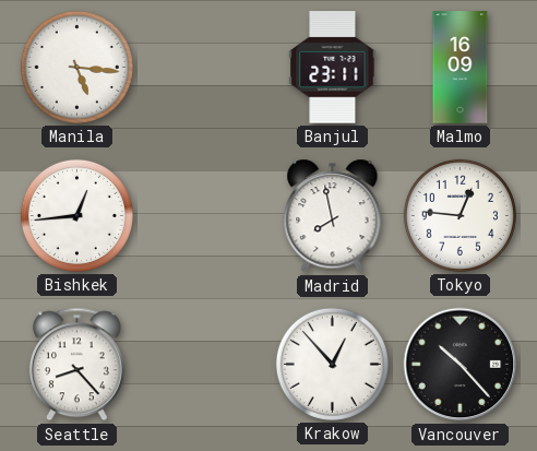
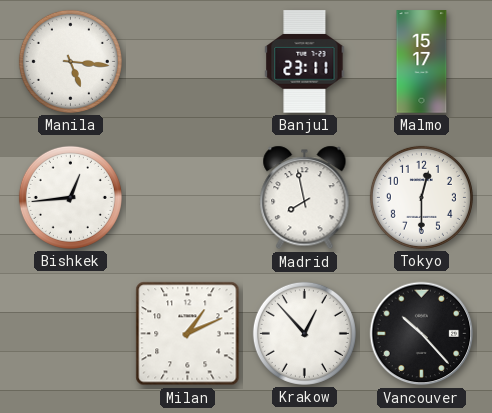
Malmo: 16:09 -> 15:17
Tokyo: 12:46 -> 12:30
Seattle: 8:23 -> none
Milan: none -> 1:11
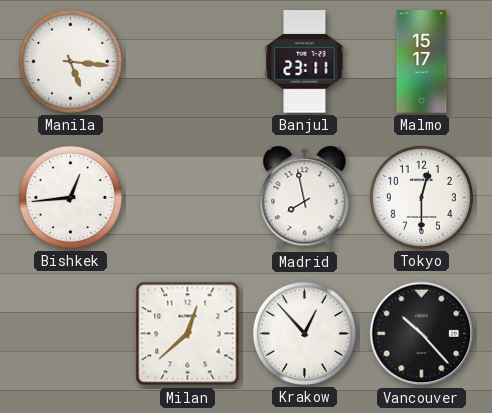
Milan: 1:11 -> 12:38
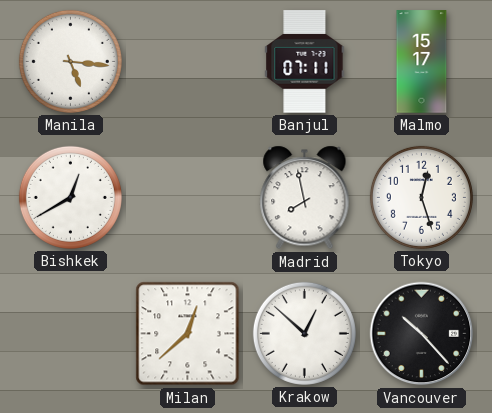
Banjul: 23:11 -> 07:11
Bishkek: 12:44 -> 12:40
Tokyo: 12:30 -> 12:27
Krakow: 12:53 -> 12:52
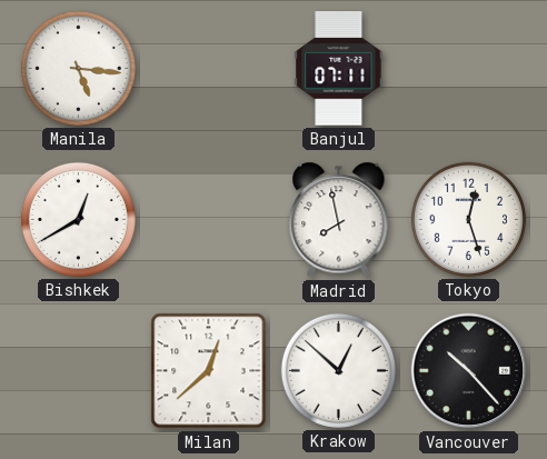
Malmo: 15:17 -> none
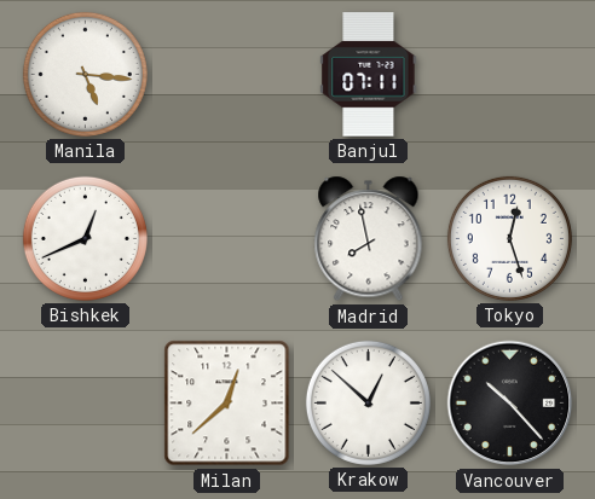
Bishkek: 12:40 -> 12:41
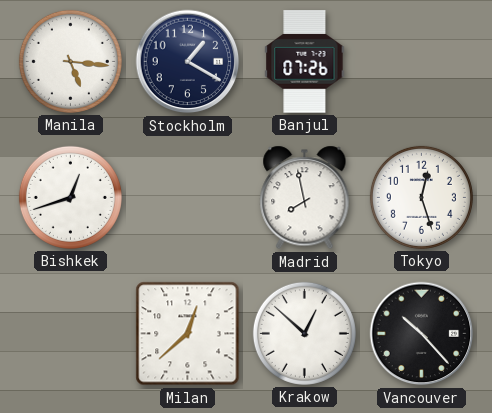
Stockholm: none -> 1:20
Banjul: 07:11 -> 07:26
Bishkek: 12:41 -> 12:42
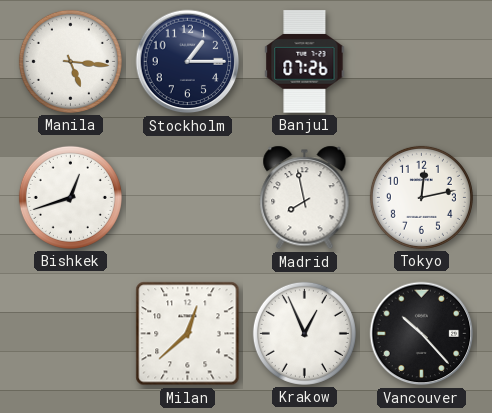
Stockholm: 1:20 -> 1:15
Tokyo: 12:27 -> 12:13
Krakow: 12:52 -> 12:56
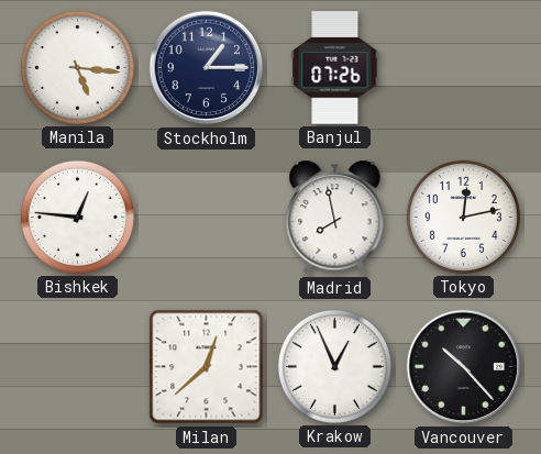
Bishkek: 12:42 -> 12:46
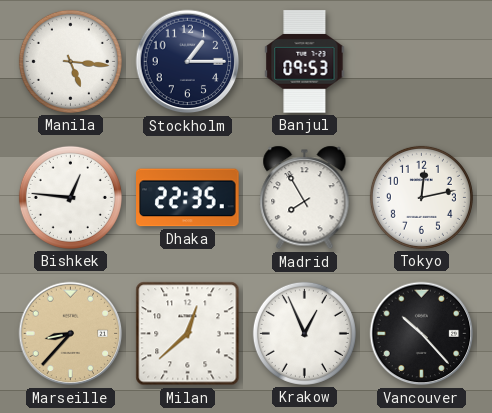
Banjul: 07:26 -> 09:53
Dhaka: none -> 22:35
Madrid: 7:58 -> 7:55
Marseille: none -> 8:37
